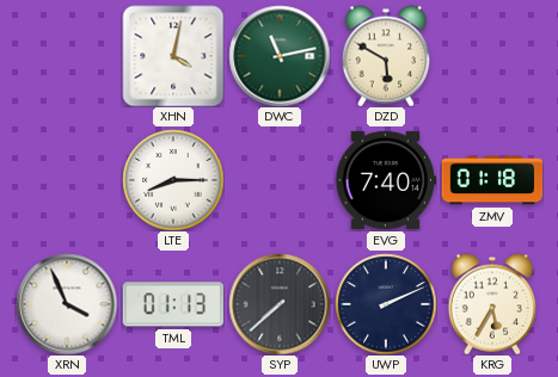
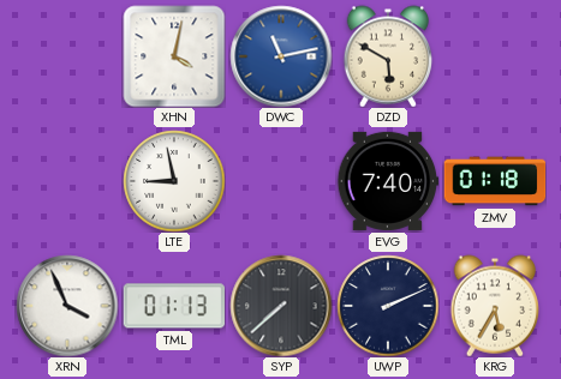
DWC dial: green -> blue
LTE: 8:15 -> 8:58
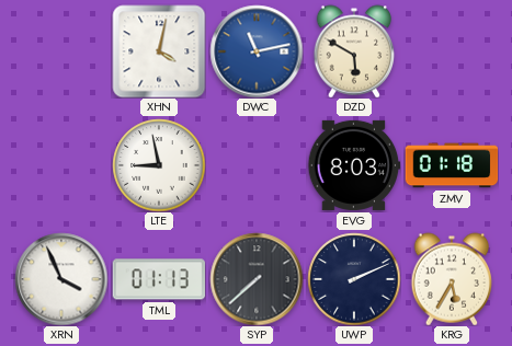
EVG: 7:40 -> 8:03
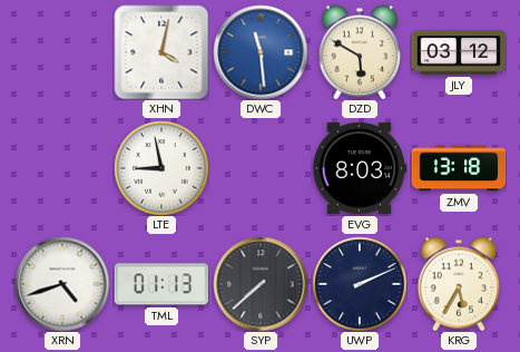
DWC: 11:13 -> 11:29
JLY: none -> 03:12
ZMV: 01:18 -> 13:18
XRN: 3:56 -> 4:42
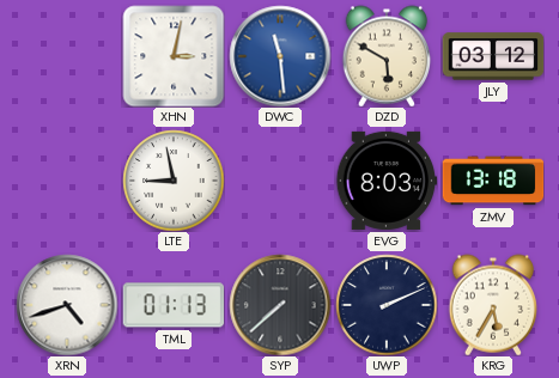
XHN: 4:02 -> 3:02
